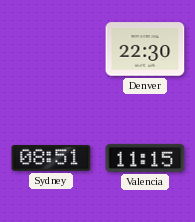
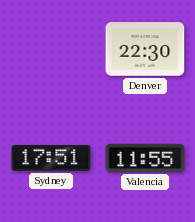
Sydney: 08:51 -> 17:51
Valencia: 11:15 -> 11:55
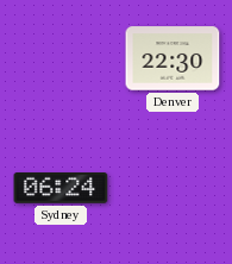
Sydney: 17:51 -> 06:24
Valencia: 11:55 -> none
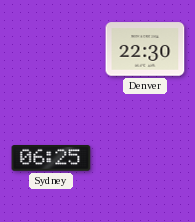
Sydney: 06:24 -> 06:25
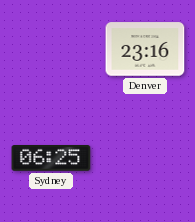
Denver: 22:30 -> 23:16
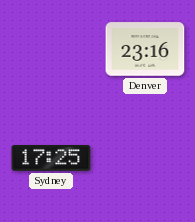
Sydney: 06:25 -> 17:25
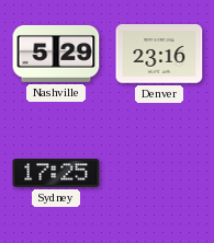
Nashville: none -> 5:29
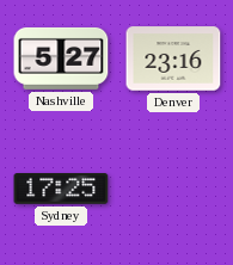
Nashville: 5:29 -> 5:27
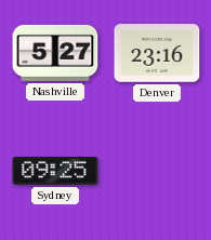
Sydney: 17:25 -> 09:25
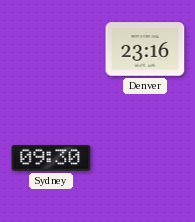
Nashville: 5:27 -> none
Sydney: 09:25 -> 09:30
